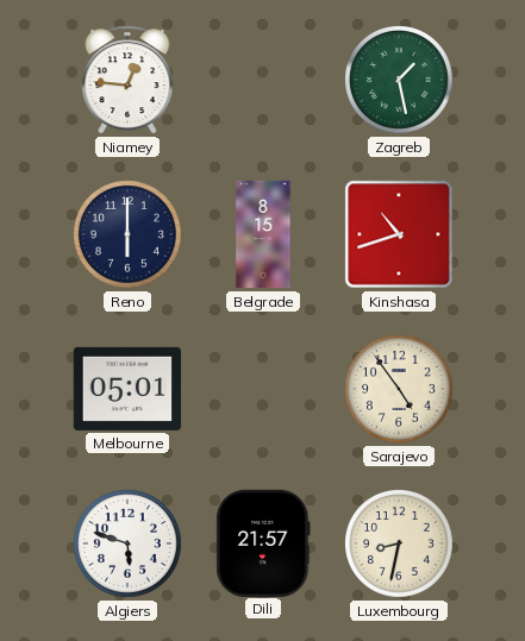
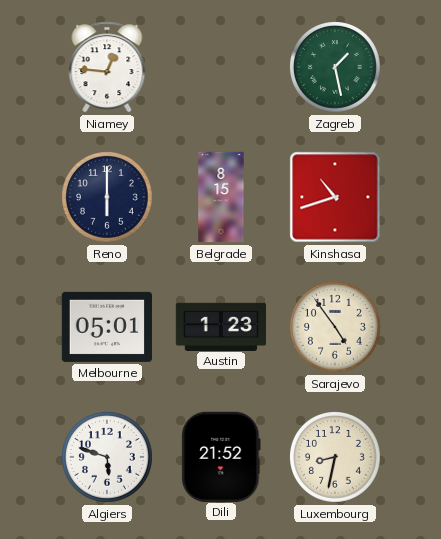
Austin: none -> 1:23
Dili: 21:57 -> 21:52
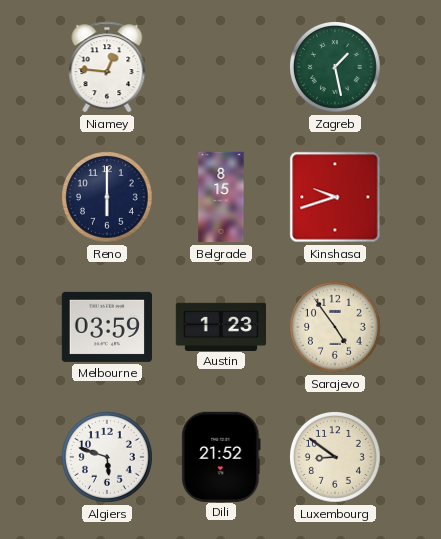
Kinshasa: 10:42 -> 9:42
Melbourne: 05:01 -> 03:59
Luxembourg: 8:32 -> 8:51
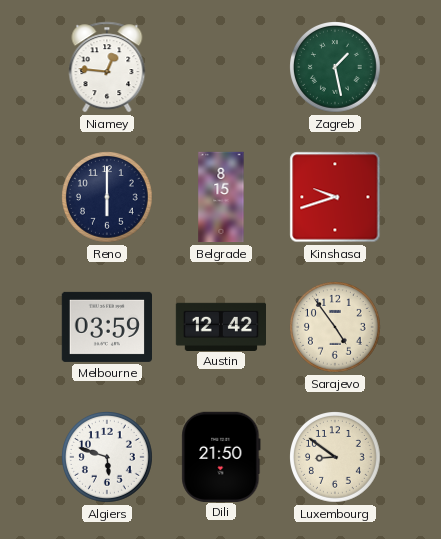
Austin: 1:23 -> 12:42
Dili: 21:52 -> 21:50
